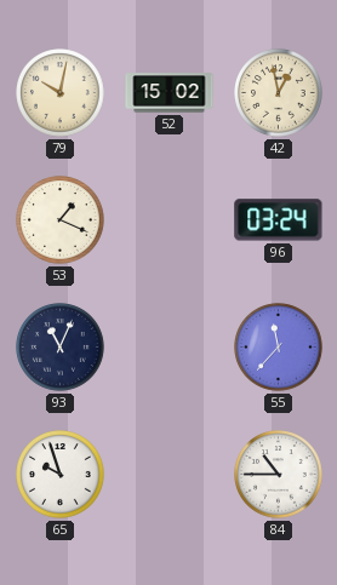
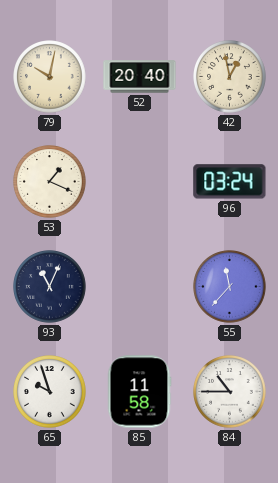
52: 15:02 -> 20:40
85: none -> 11:58
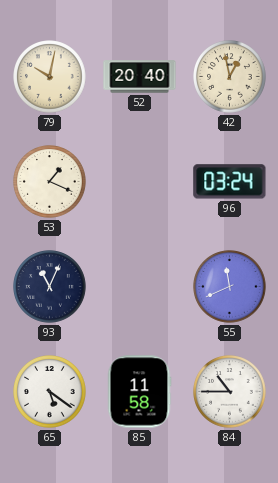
55: 11:37 -> 11:41
65: 9:57 -> 5:21
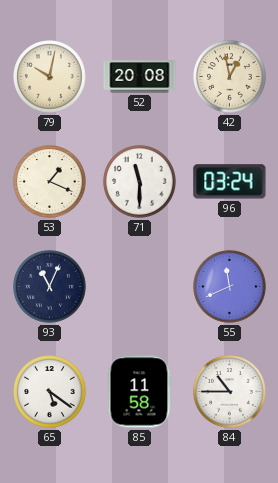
52: 20:40 -> 20:08
71: none -> 11:30
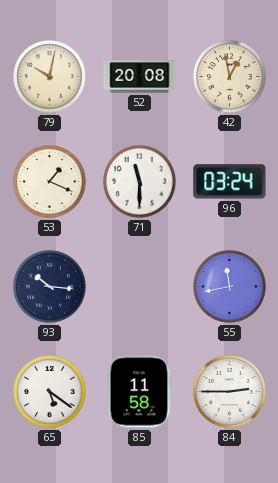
93: 11:04 -> 10:16
55: 11:41 -> 11:43
84: 10:45 -> 2:45
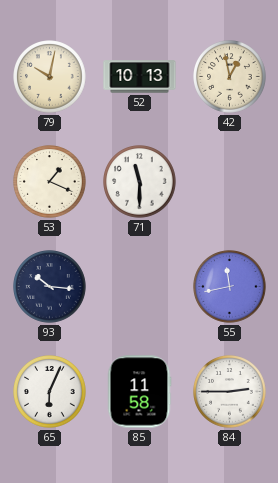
52: 20:08 -> 10:13
96: 03:24 -> none
65: 5:21 -> 6:04
